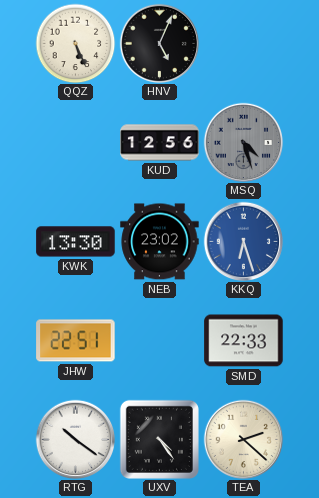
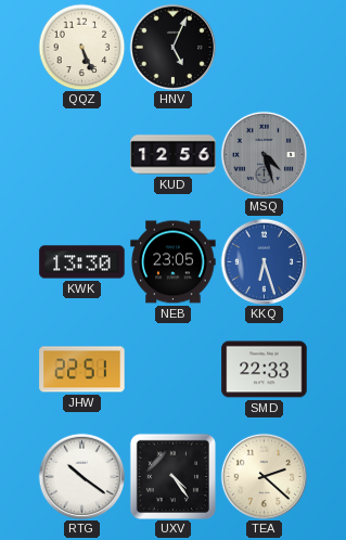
NEB: 23:02 -> 23:05
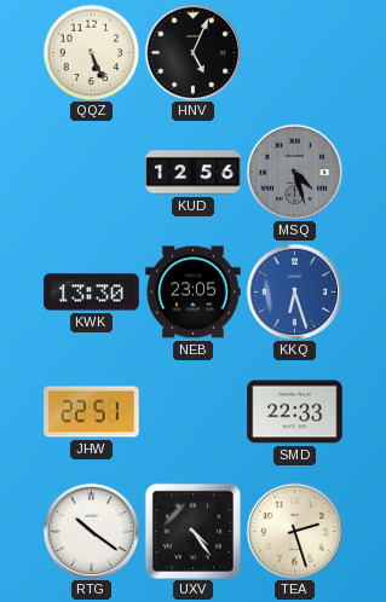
TEA: 2:22 -> 2:27
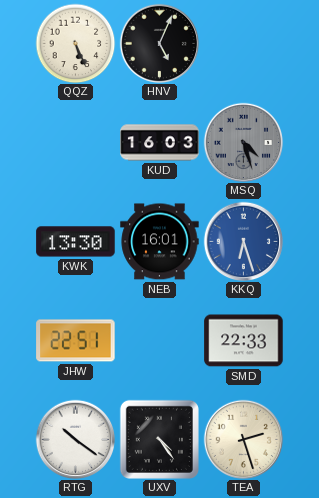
KUD: 12:56 -> 16:03
NEB: 23:05 -> 16:01
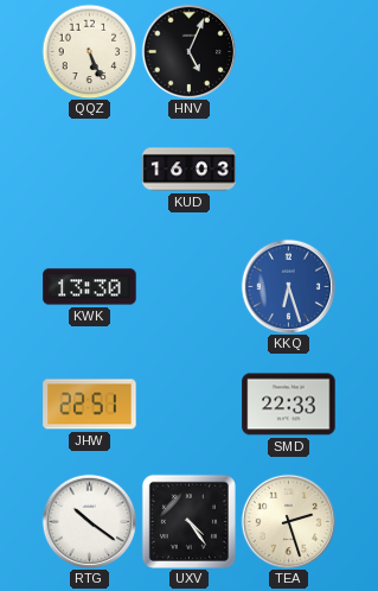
MSQ: 4:27 -> none
NEB: 16:01 -> none
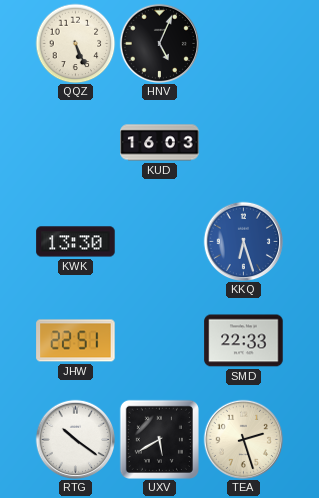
UXV: 4:24 -> 5:40
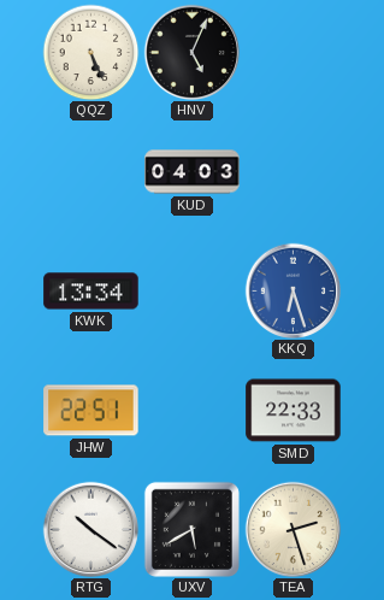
KUD: 16:03 -> 04:03
KWK: 13:30 -> 13:34
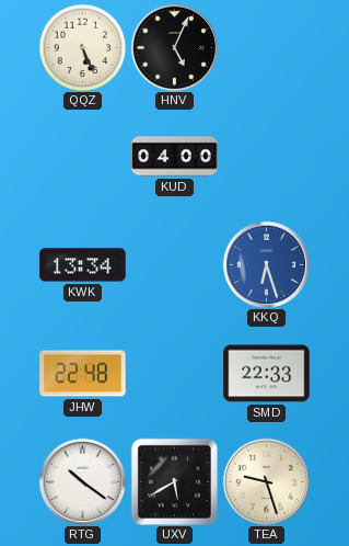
KUD: 04:03 -> 04:00
JHW: 22:51 -> 22:48
TEA: 2:27 -> 9:27
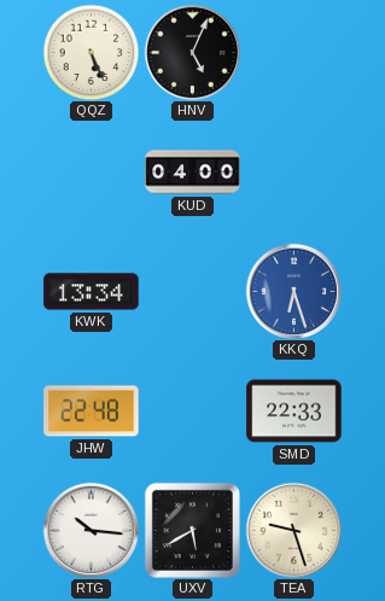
RTG: 10:21 -> 10:16
